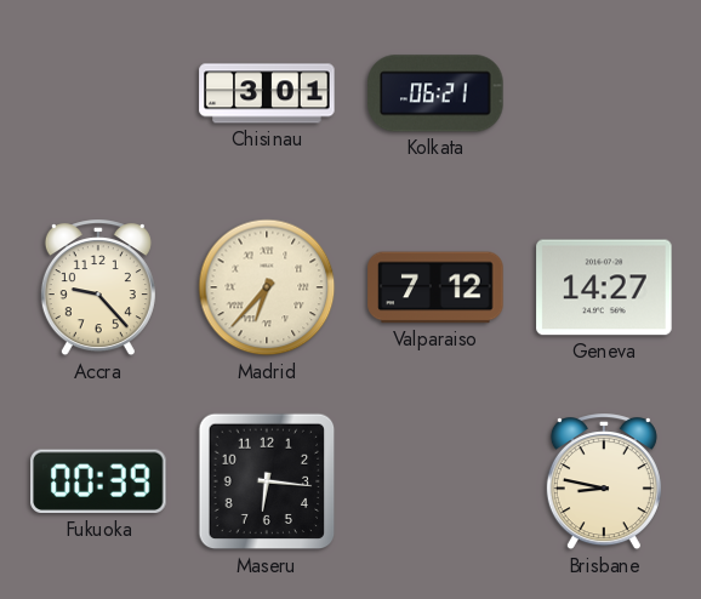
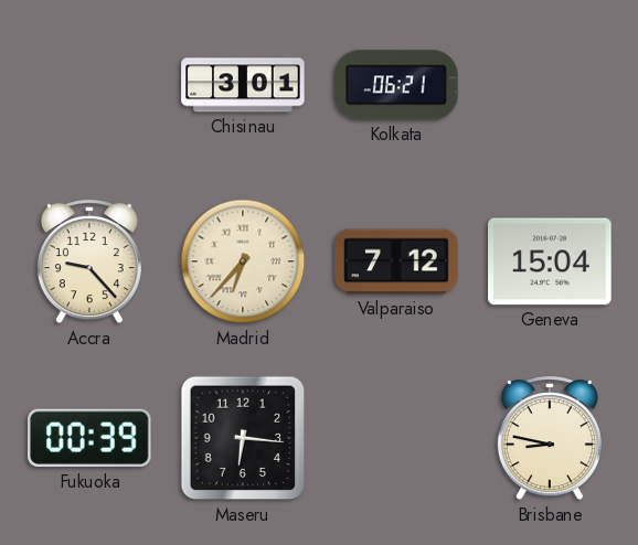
Geneva: 14:27 -> 15:04
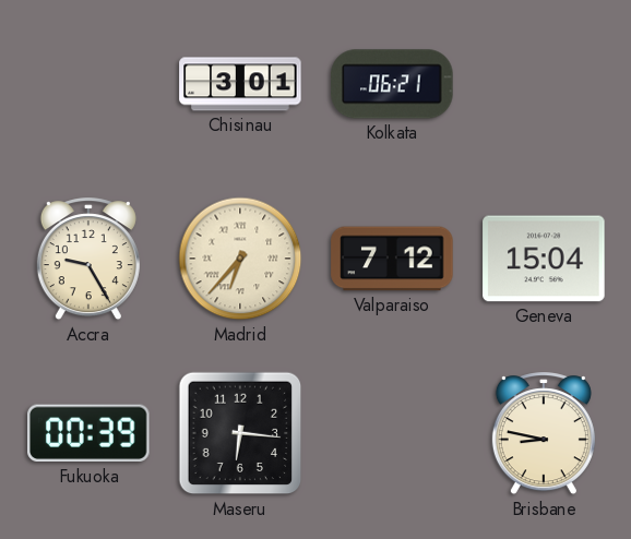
Accra: 9:23 -> 9:25
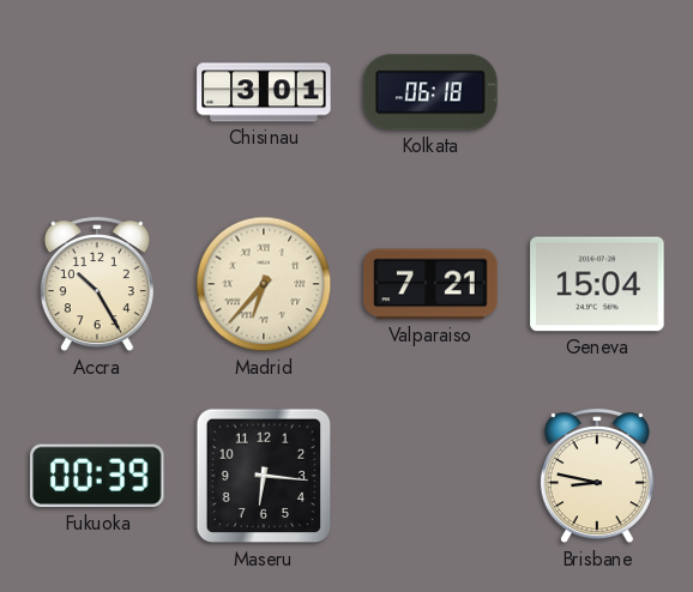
Kolkata: 06:21 -> 06:18
Accra: 9:25 -> 10:25
Valparaiso: 7:12 -> 7:21
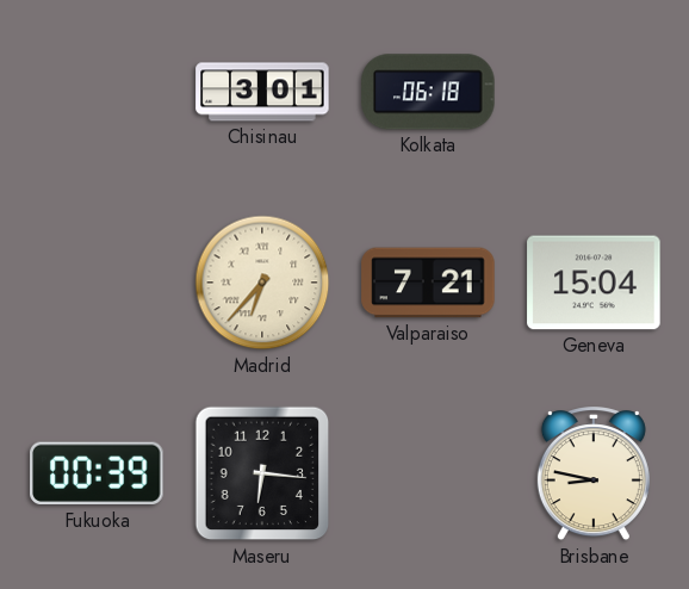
Accra: 10:25 -> none
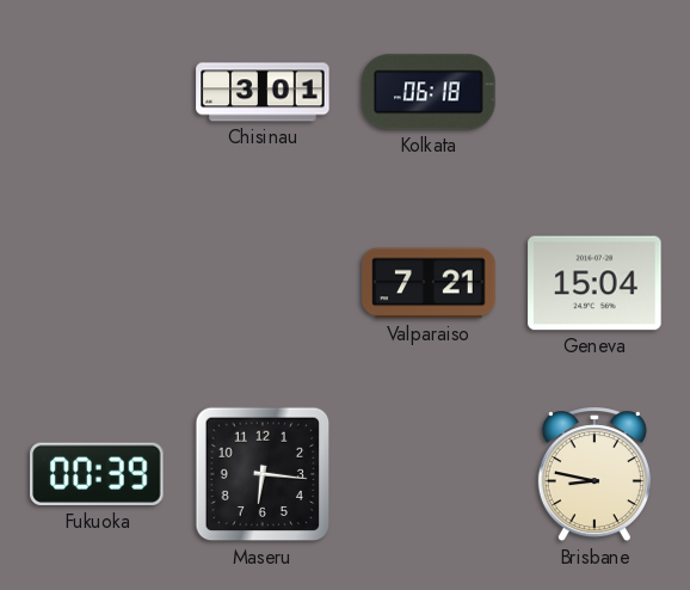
Madrid: 6:37 -> none
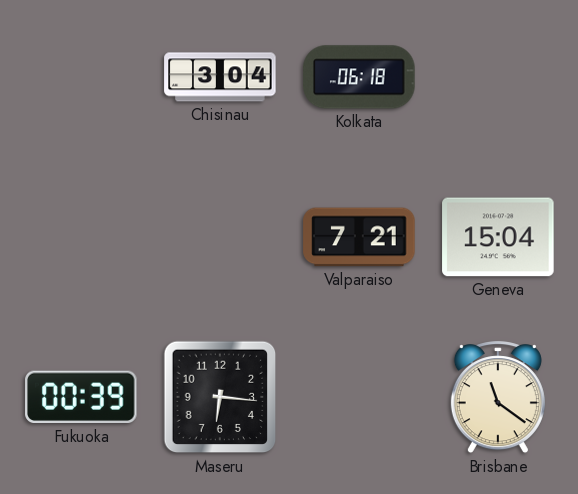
Chisinau: 3:01 -> 3:04
Brisbane: 8:47 -> 11:21
